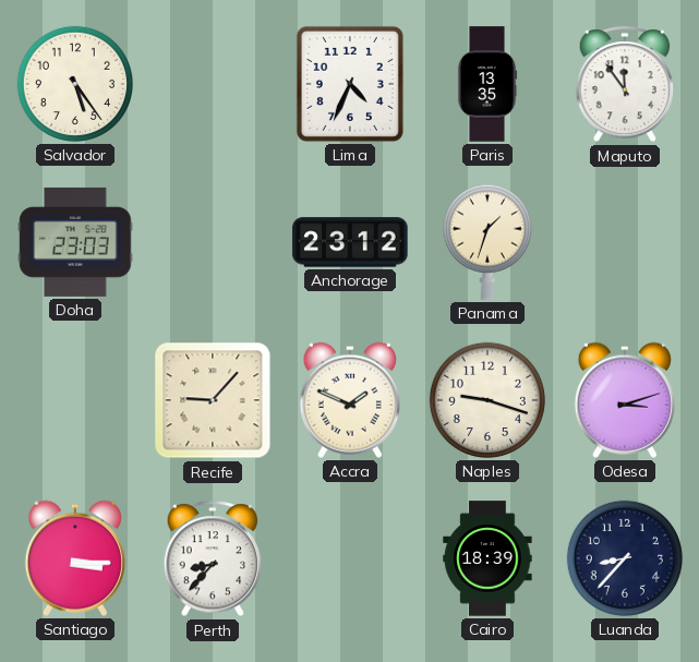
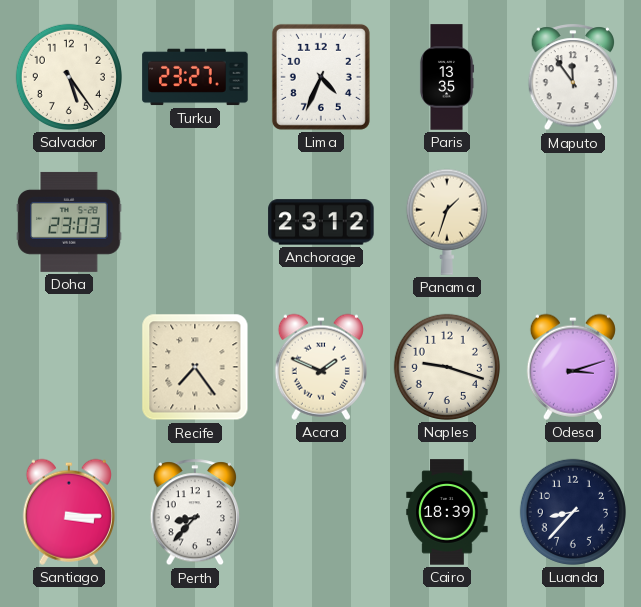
Turku: none -> 23:27
Recife: 9:07 -> 7:24
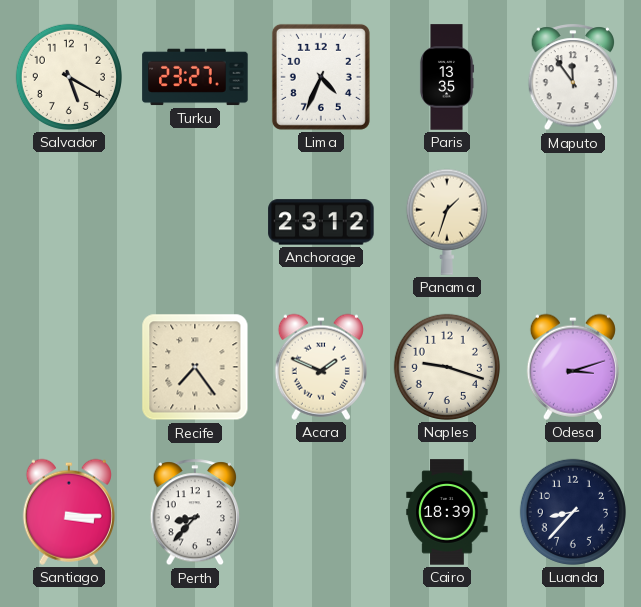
Salvador: 5:24 -> 5:20
Doha: 23:03 -> none
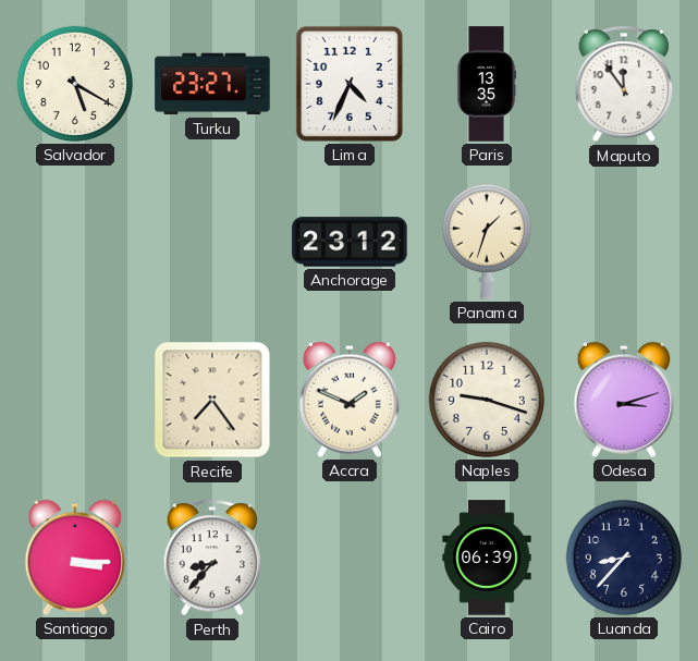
Cairo: 18:39 -> 06:39
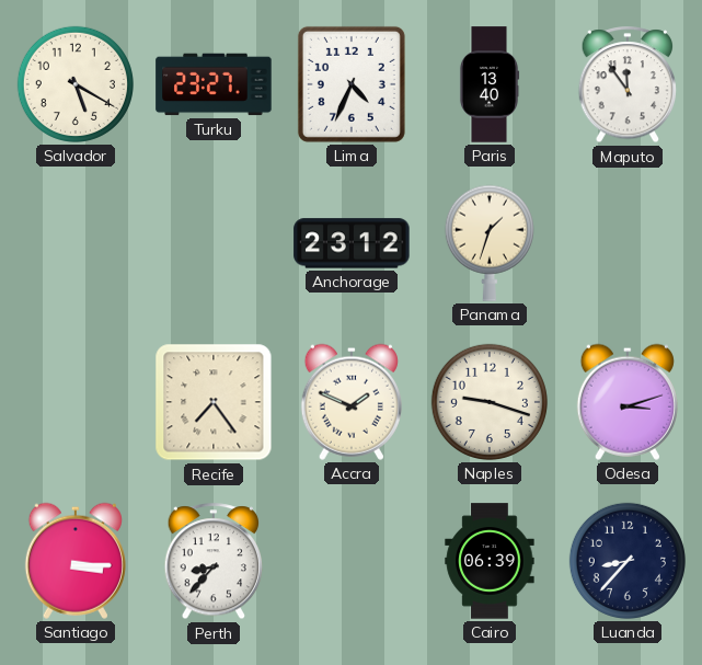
Paris: 13:35 -> 13:40
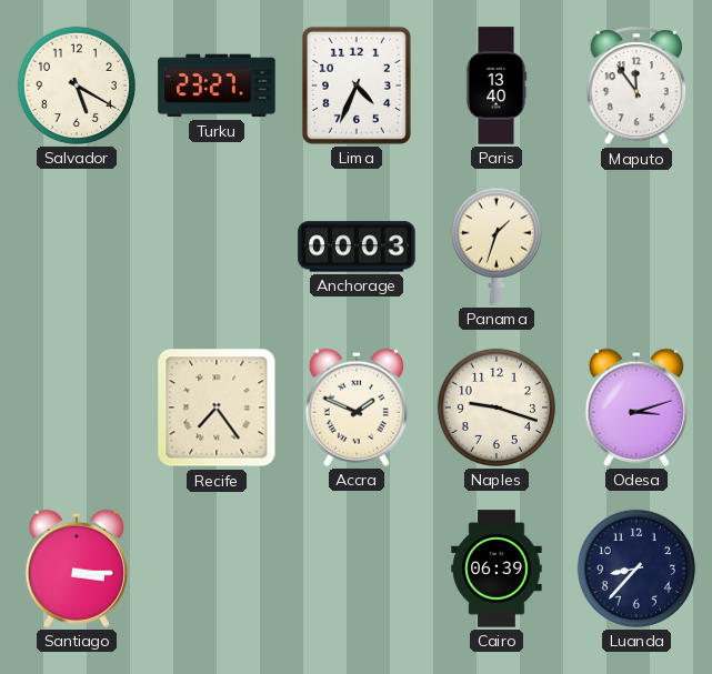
Anchorage: 23:12 -> 00:03
Perth: 8:37 -> none
